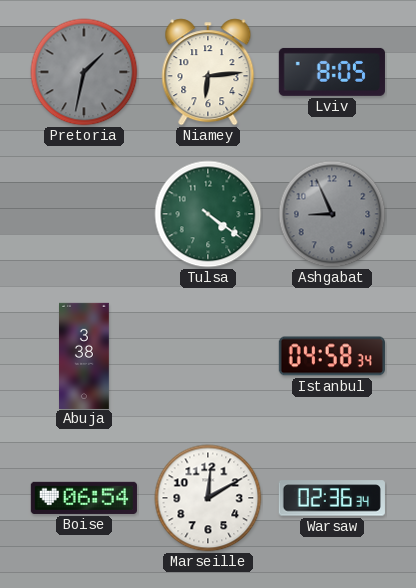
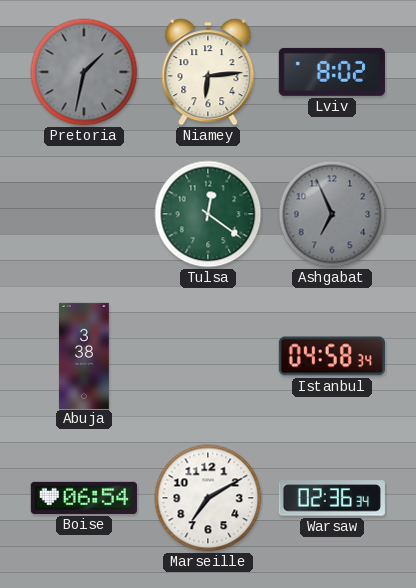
Lviv: 8:05 -> 8:02
Tulsa: 4:21 -> 12:21
Ashgabat: 8:56 -> 6:56
Marseille: 12:10 -> 7:10
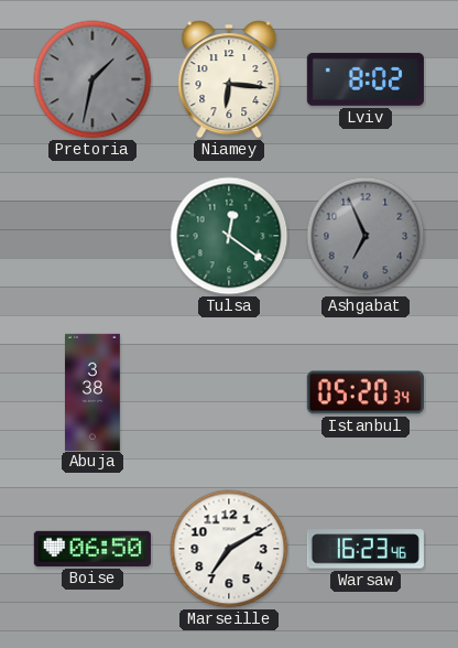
Niamey: 6:14 -> 6:16
Istanbul: 04:58 -> 05:20
Boise: 06:54 -> 06:50
Warsaw: 02:36 -> 16:23
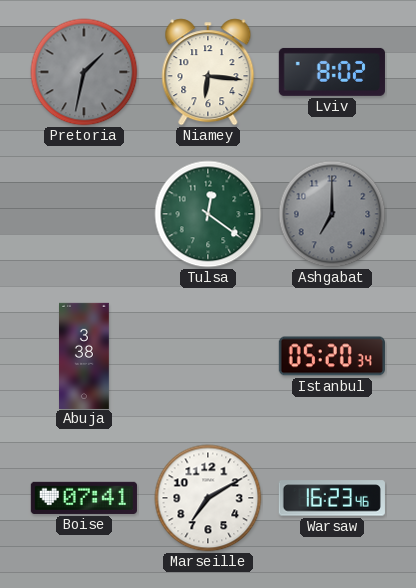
Ashgabat: 6:56 -> 7:00
Boise: 06:50 -> 07:41
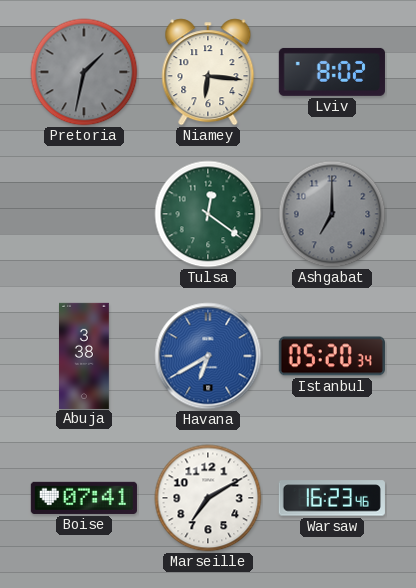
Havana: none -> 6:40
